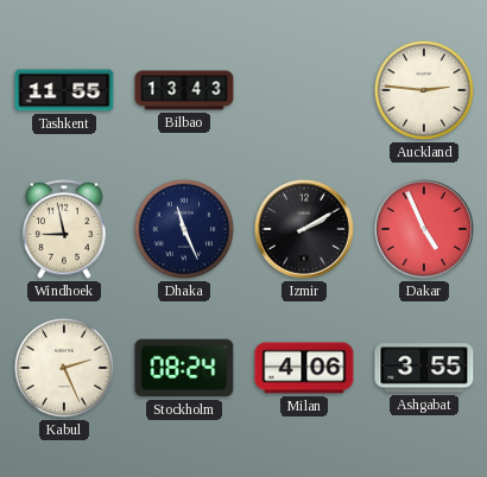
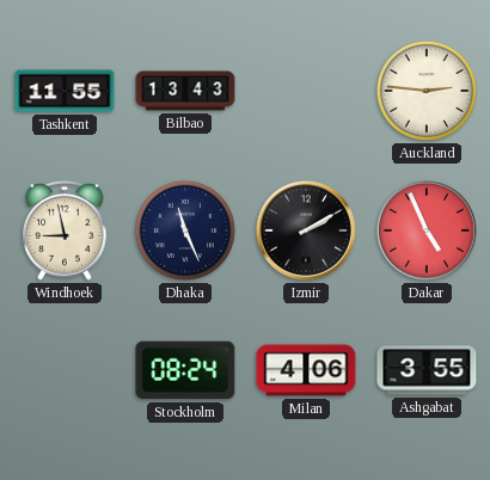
Kabul: 2:26 -> none
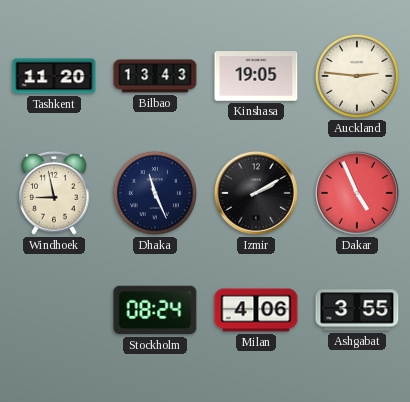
Tashkent: 11:55 -> 11:20
Kinshasa: none -> 19:05
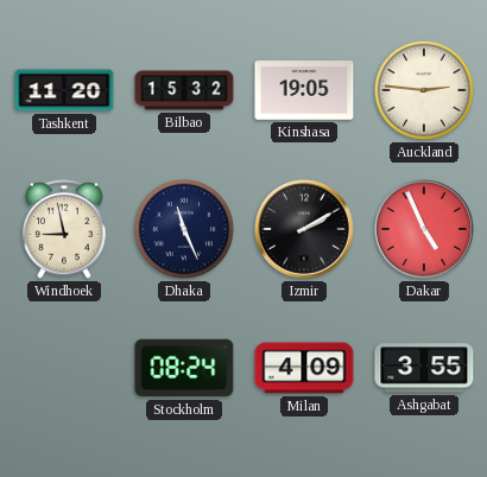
Bilbao: 13:43 -> 15:32
Milan: 4:06 -> 4:09
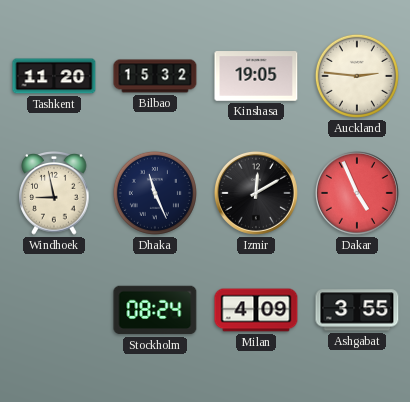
Izmir: 2:10 -> 12:10
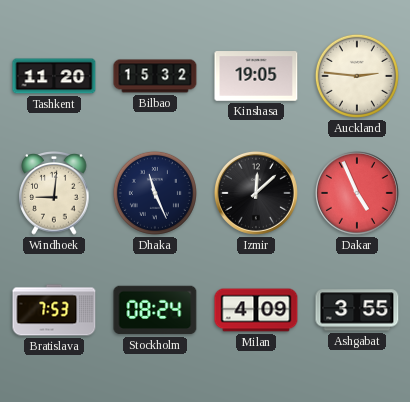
Windhoek: 8:58 -> 9:01
Izmir: 12:10 -> 12:08
Bratislava: none -> 7:53
